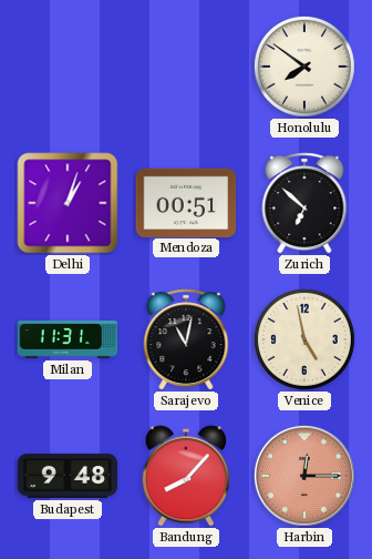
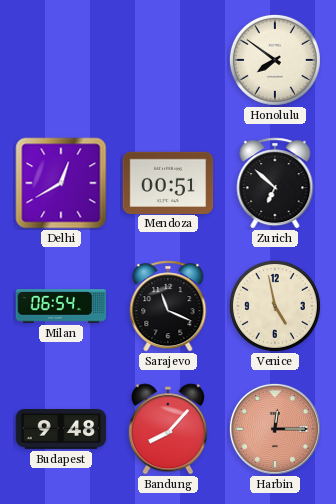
Delhi: 1:03 -> 12:40
Milan: 11:31 -> 06:54
Sarajevo: 11:02 -> 11:19
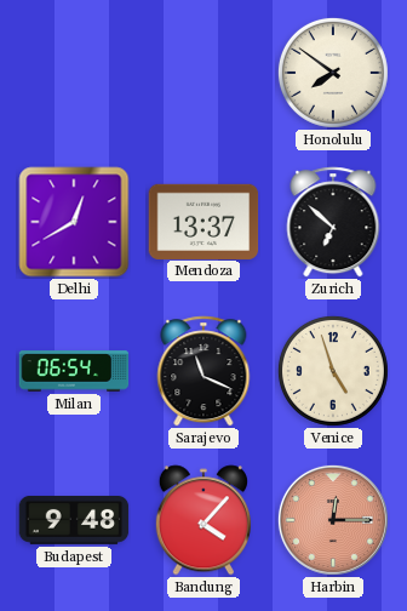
Mendoza: 00:51 -> 13:37
Venice: 4:58 -> 4:57
Bandung: 8:07 -> 4:07
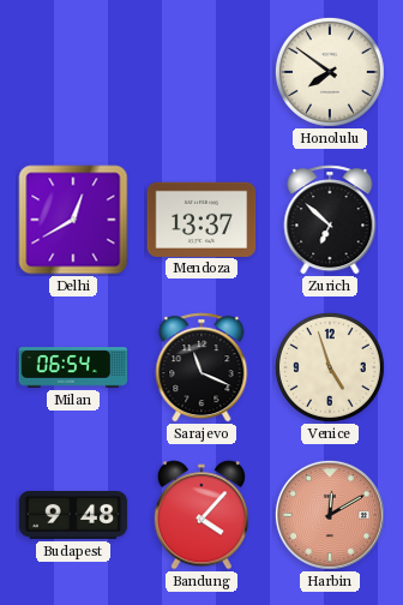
Harbin: 12:15 -> 12:10
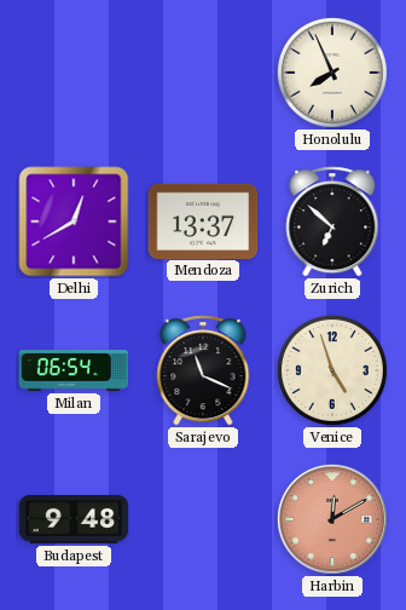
Honolulu: 7:51 -> 7:56
Bandung: 4:07 -> none
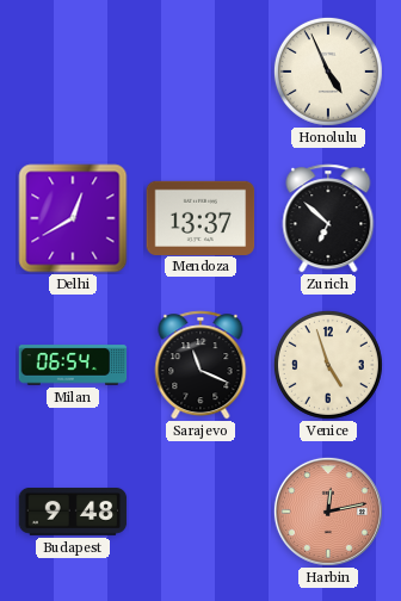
Honolulu: 7:56 -> 4:56
Harbin: 12:10 -> 12:13
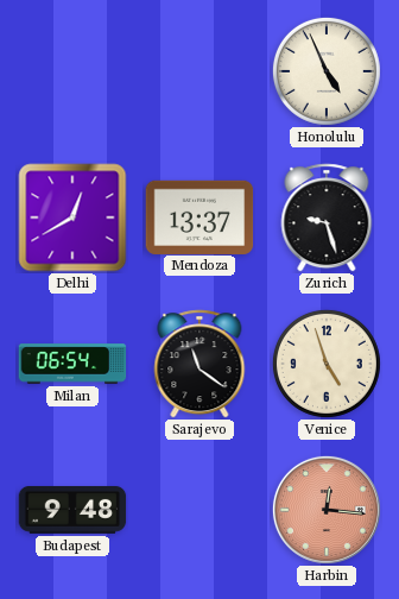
Zurich: 6:52 -> 9:27
Sarajevo: 11:19 -> 11:21
Harbin: 12:13 -> 12:16
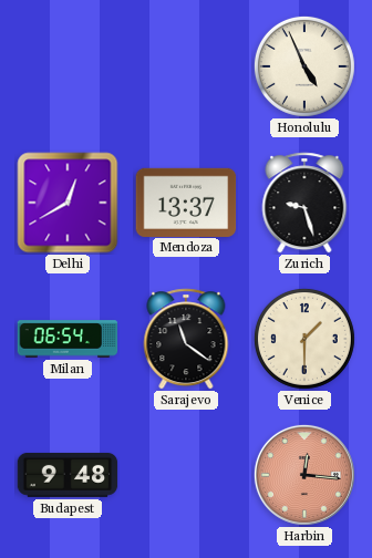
Venice: 4:57 -> 1:30
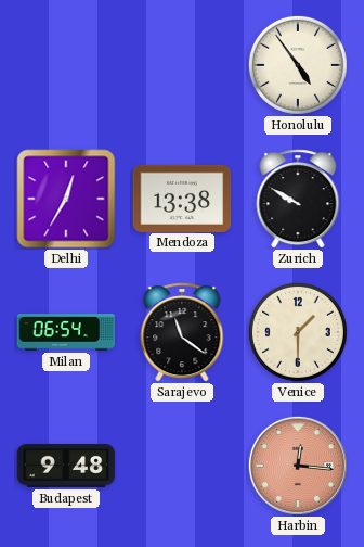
Honolulu: 4:56 -> 4:54
Delhi: 12:40 -> 12:35
Mendoza: 13:37 -> 13:38
Zurich: 9:27 -> 9:50
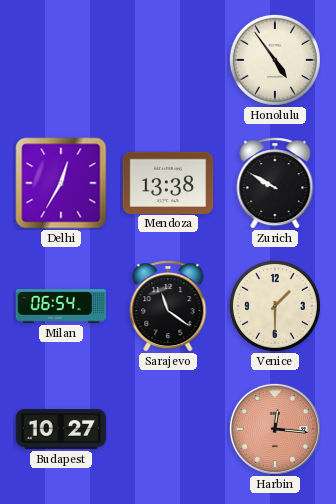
Budapest: 9:48 -> 10:27
